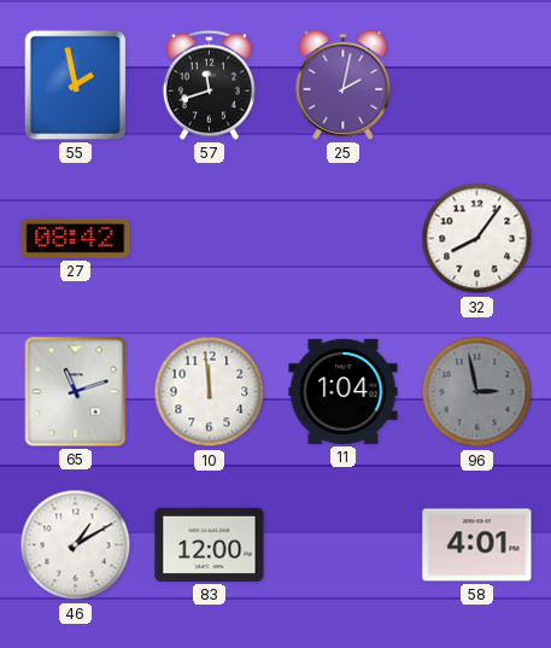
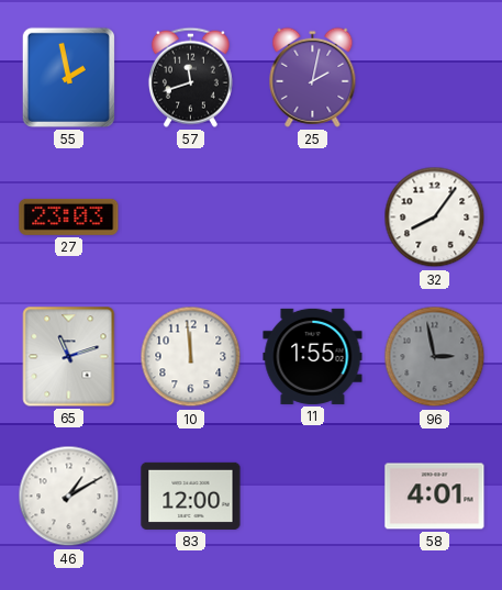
27: 08:42 -> 23:03
11: 1:04 -> 1:55
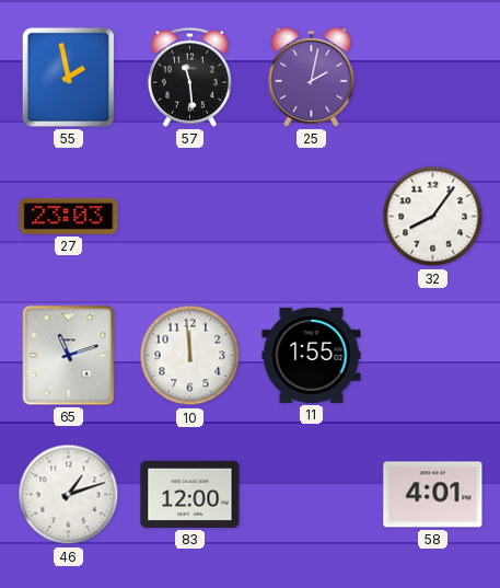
57: 11:42 -> 11:29
96: 2:58 -> none
46: 1:10 -> 1:12
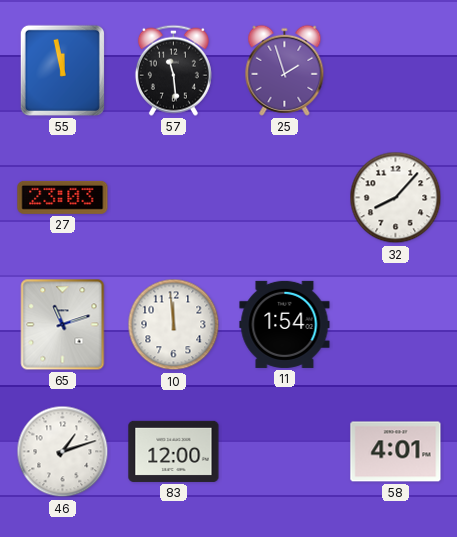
55: 1:58 -> 11:58
25: 2:02 -> 1:57
32: 8:06 -> 8:07
11: 1:55 -> 1:54
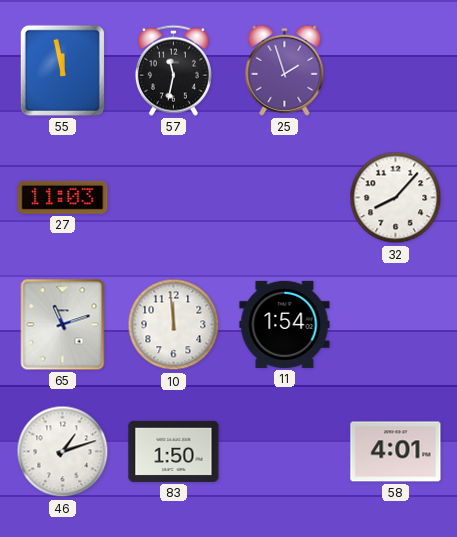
57: 11:29 -> 11:32
27: 23:03 -> 11:03
83: 12:00 -> 1:50
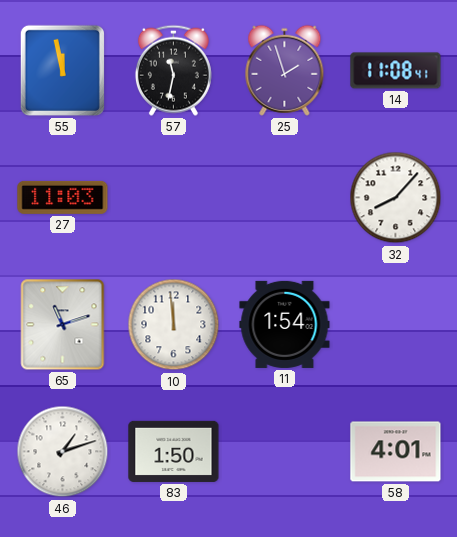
14: none -> 11:08
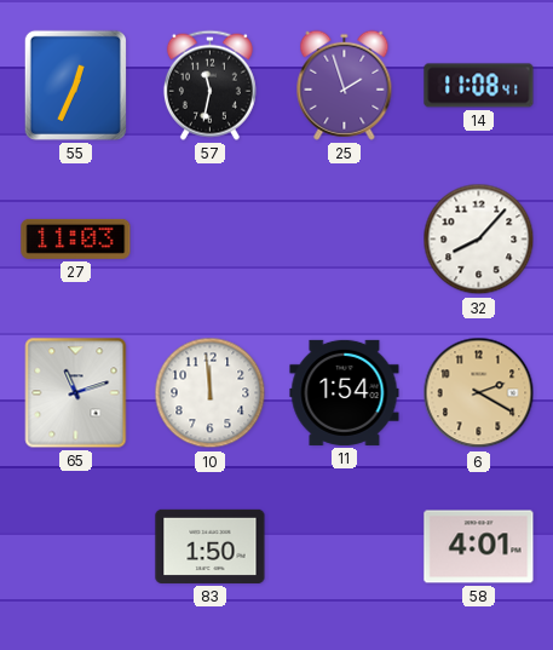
55: 11:58 -> 12:34
6: none -> 2:20
46: 1:12 -> none
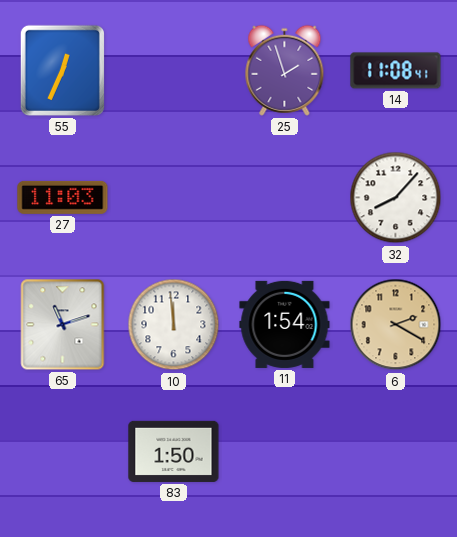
57: 11:32 -> none
58: 4:01 -> none
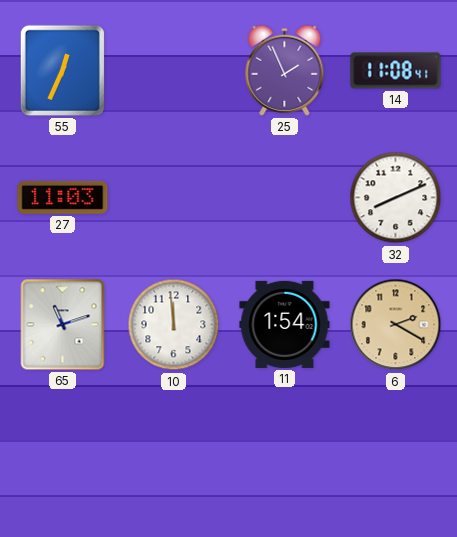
25: 1:57 -> 1:56
32: 8:07 -> 8:11
83: 1:50 -> none
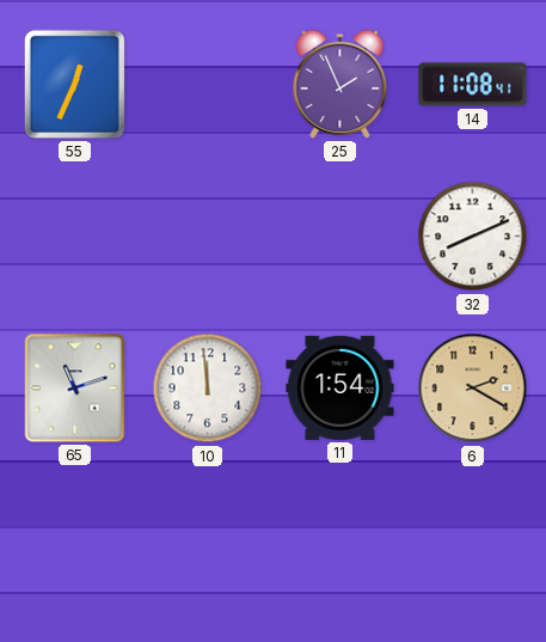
27: 11:03 -> none
